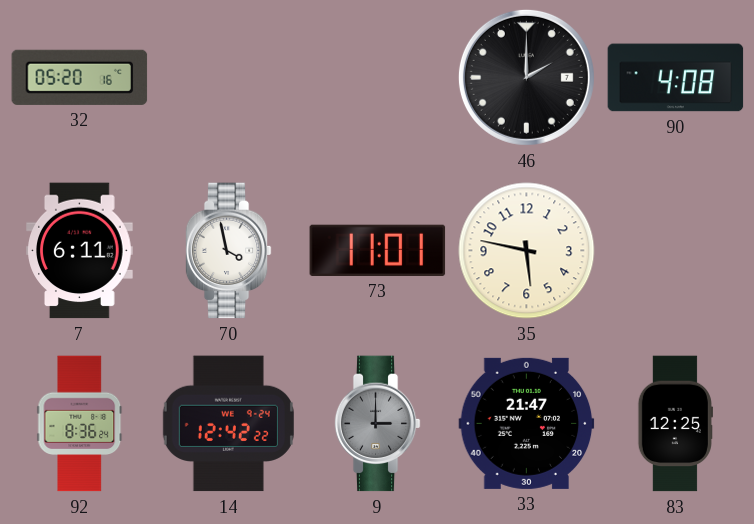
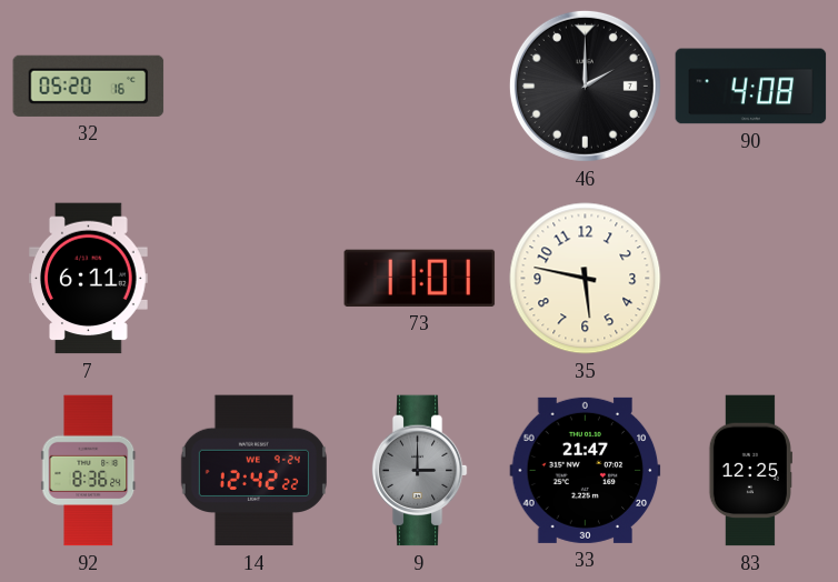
70: 3:58 -> none
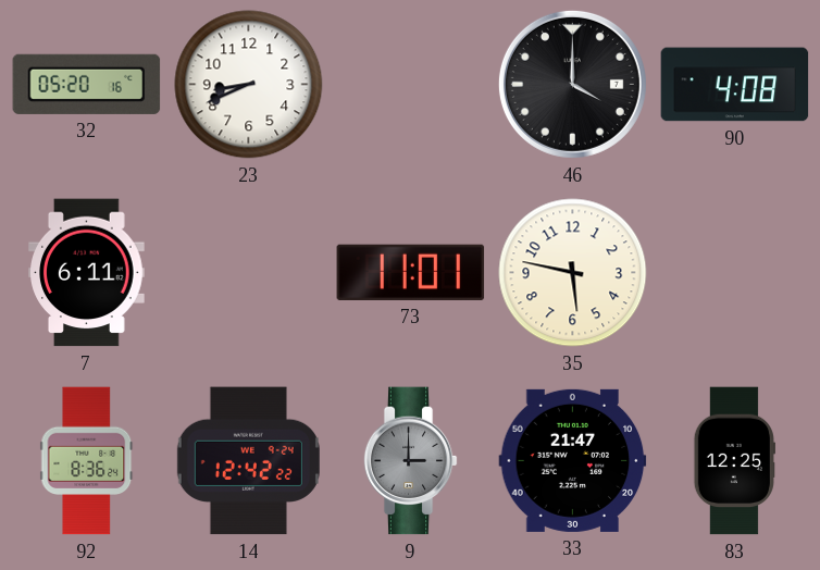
23: none -> 8:41
46: 2:00 -> 4:00
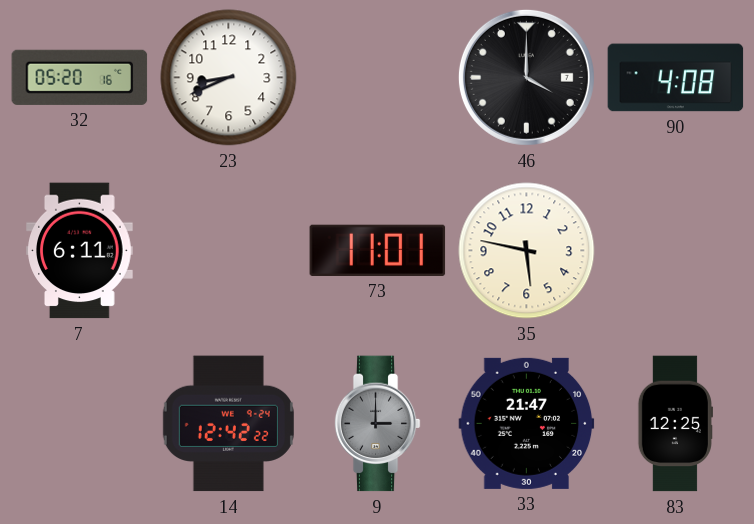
92: 8:36 -> none
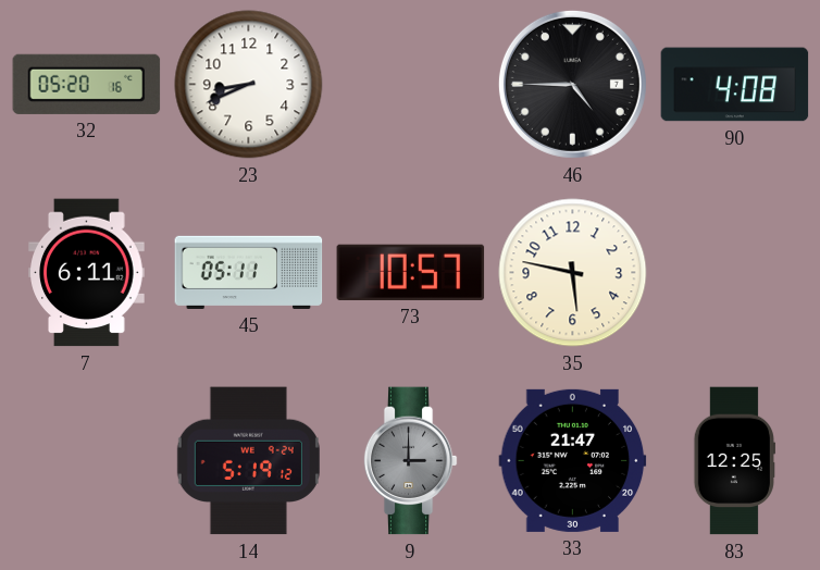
46: 4:00 -> 4:45
45: none -> 05:11
73: 11:01 -> 10:57
14: 12:42 -> 5:19
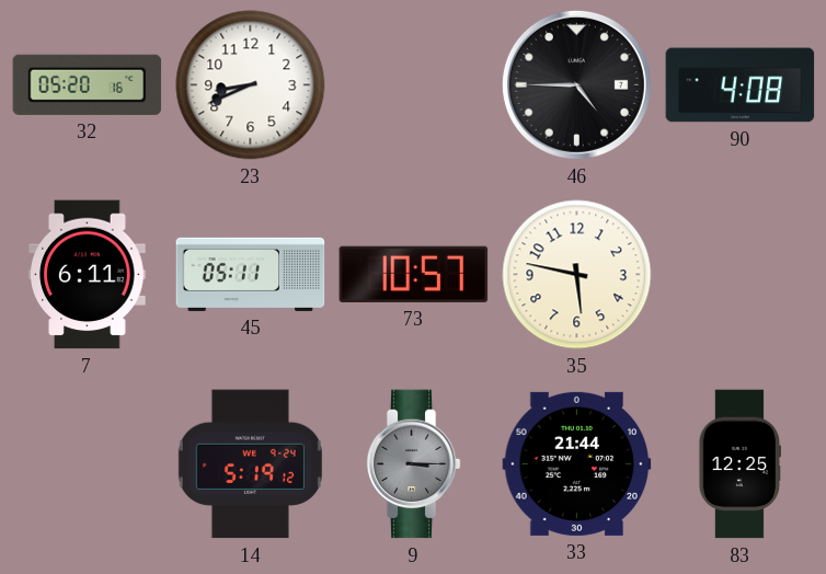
9: 3:00 -> 3:15
33: 21:47 -> 21:44
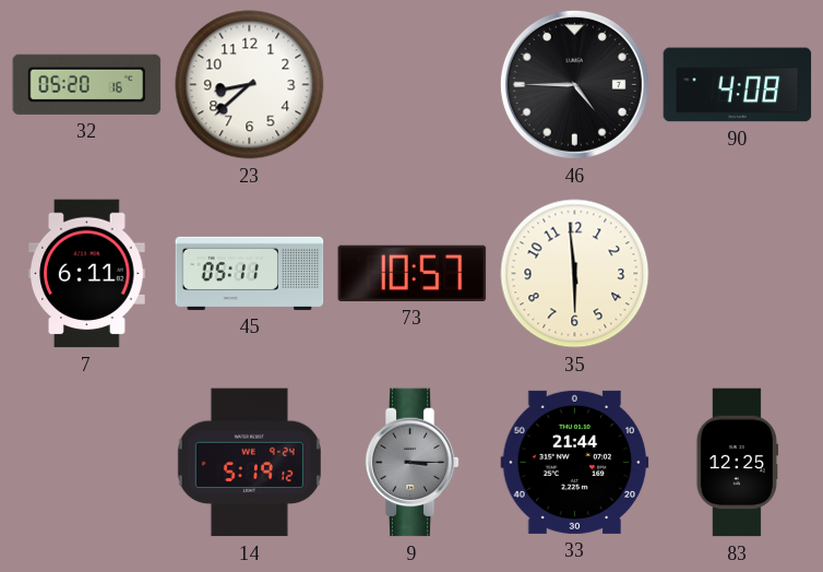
23: 8:41 -> 8:38
35: 5:47 -> 5:59
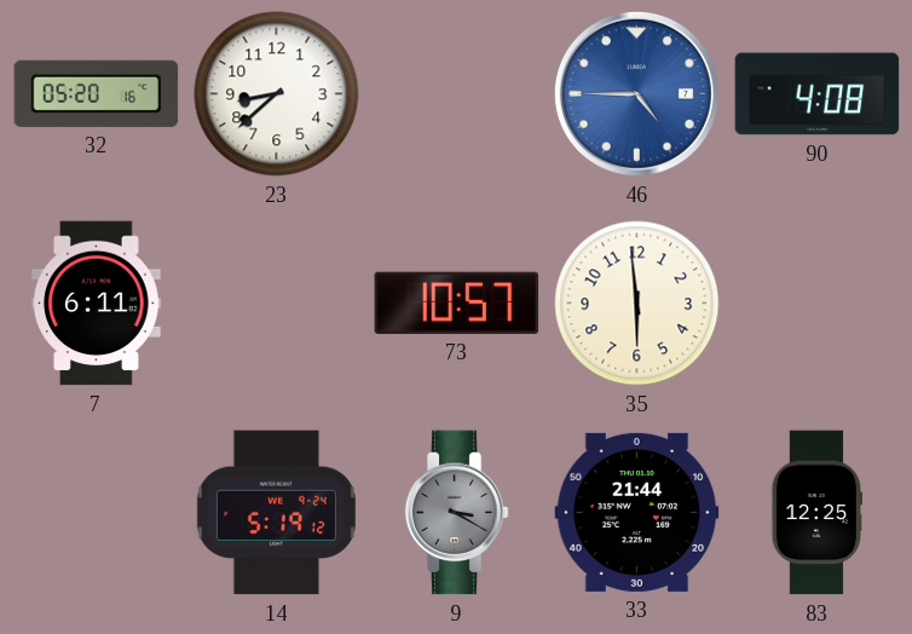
46 dial: black -> blue
45: 05:11 -> none
9: 3:15 -> 3:20
